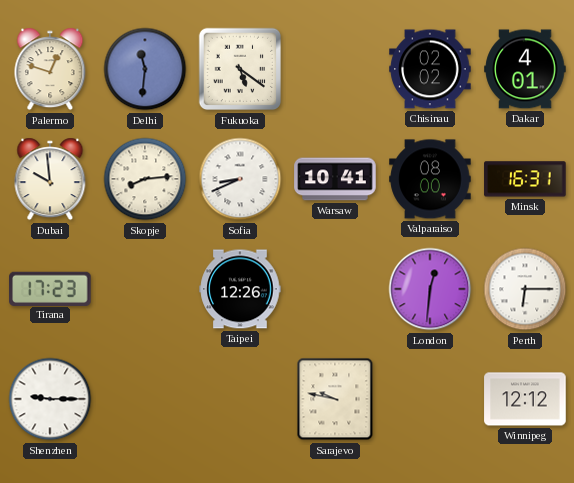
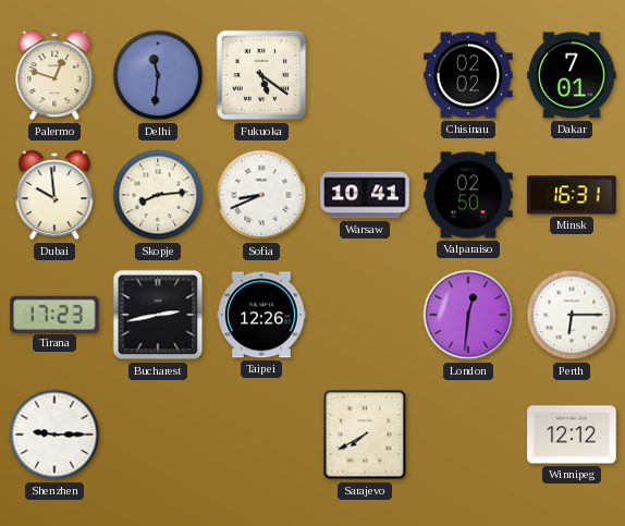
Dakar: 4:01 -> 7:01
Valparaiso: 08:00 -> 02:50
Bucharest: none -> 2:43
Sarajevo: 9:47 -> 7:40
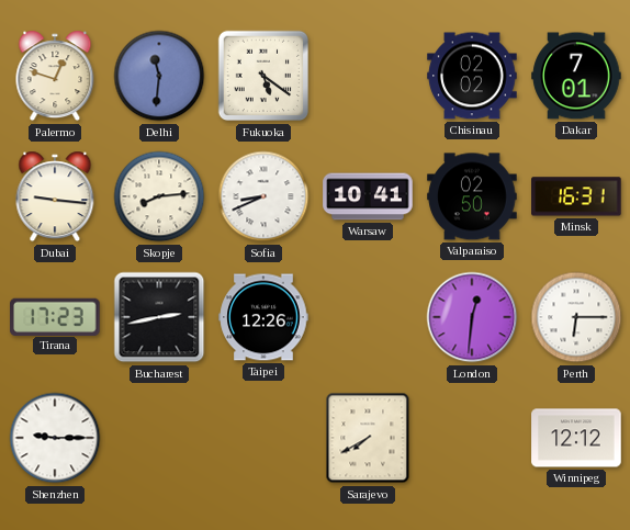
Dubai: 9:59 -> 9:16
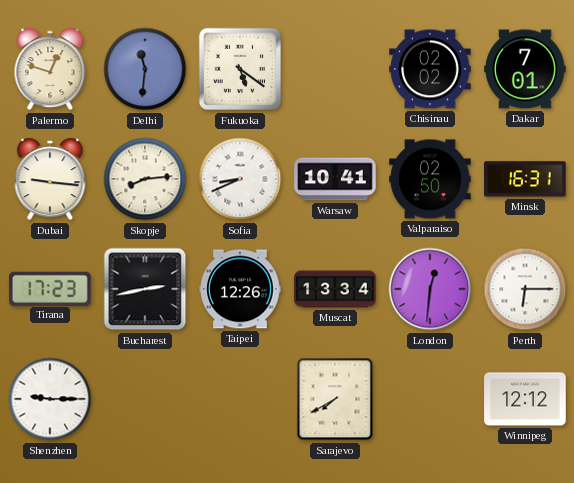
Muscat: none -> 13:34
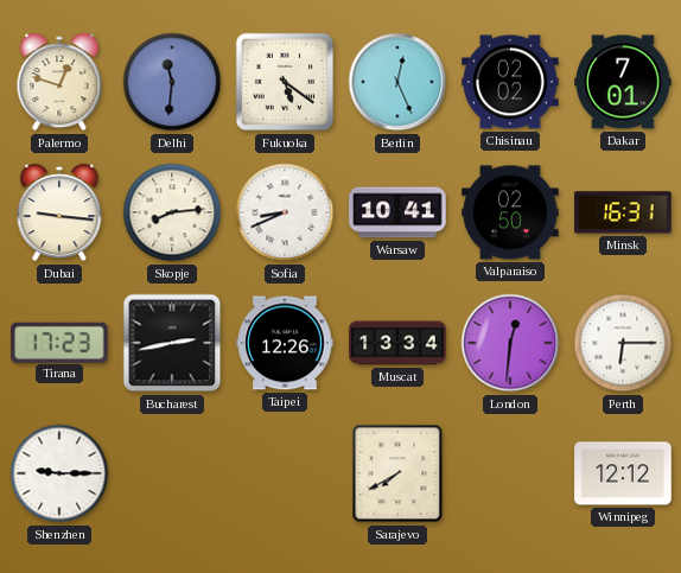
Berlin: none -> 12:26
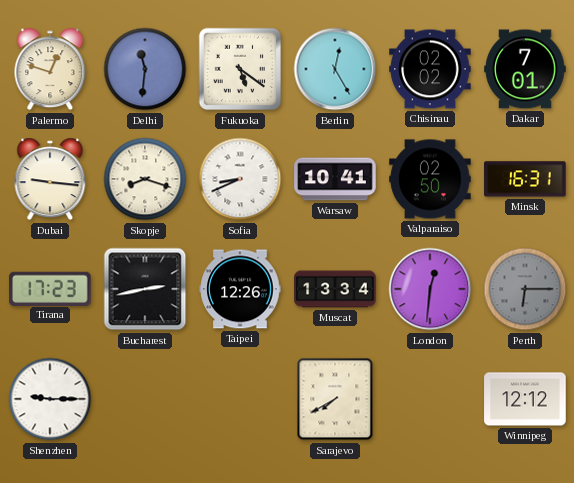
Berlin: 12:26 -> 12:25
Skopje: 8:14 -> 8:18
Perth dial: white -> grey
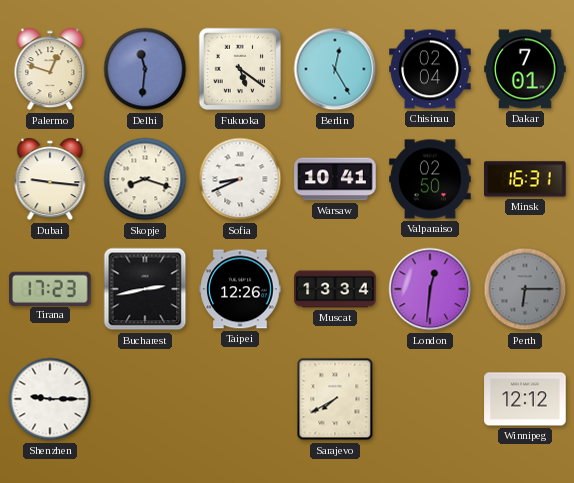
Chisinau: 02:02 -> 02:04
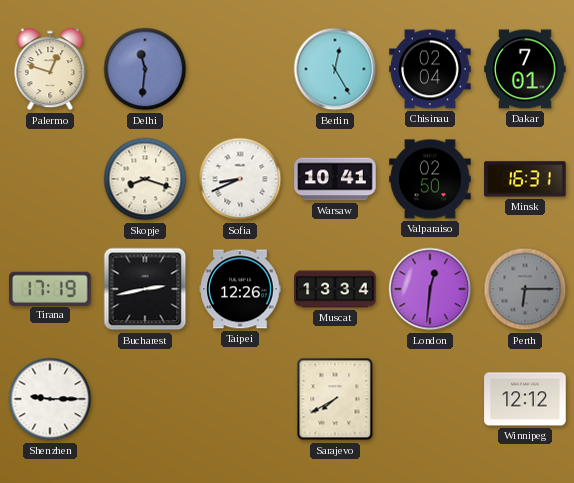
Fukuoka: 5:21 -> none
Dubai: 9:16 -> none
Tirana: 17:23 -> 17:19
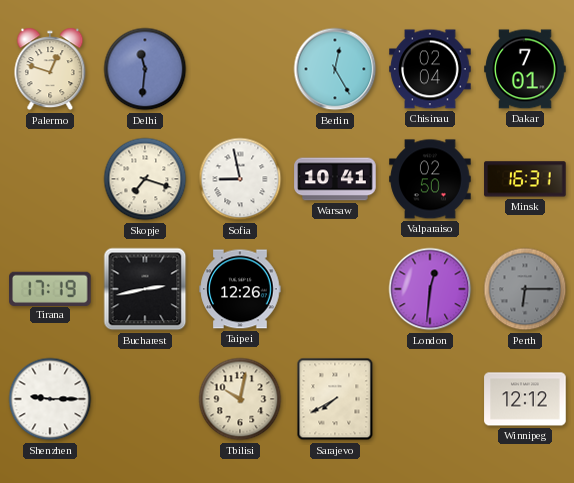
Skopje: 8:18 -> 7:18
Sofia: 8:41 -> 8:58
Muscat: 13:34 -> none
Tbilisi: none -> 10:02
